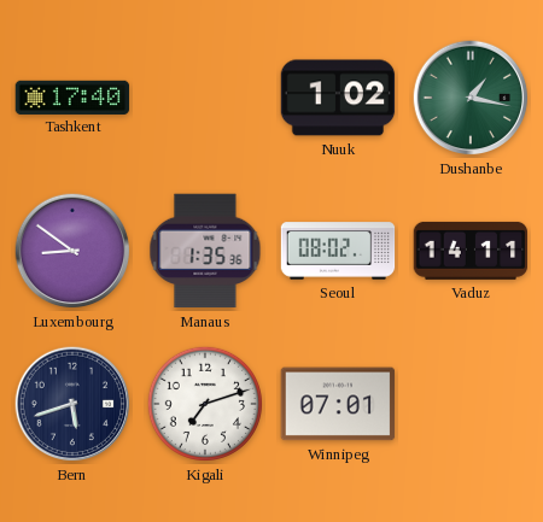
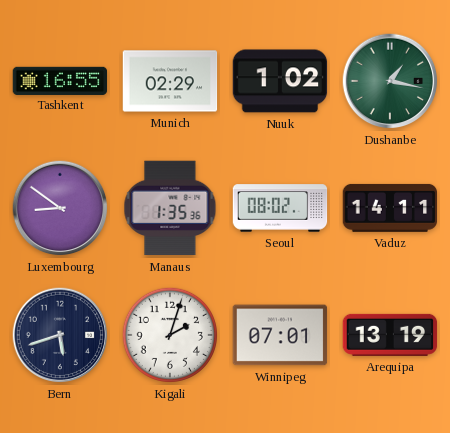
Tashkent: 17:40 -> 16:55
Munich: none -> 02:29
Kigali: 7:12 -> 2:03
Arequipa: none -> 13:19
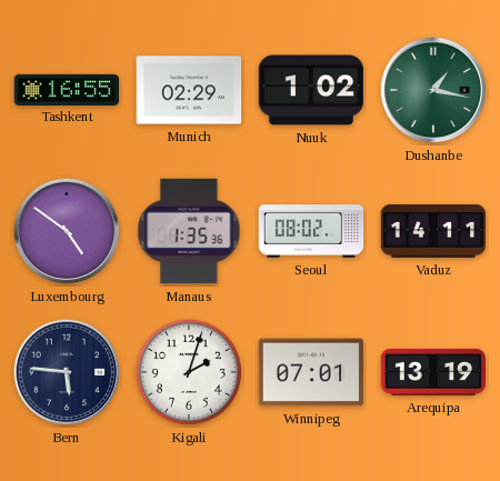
Luxembourg: 8:51 -> 4:51
Bern: 5:42 -> 5:46
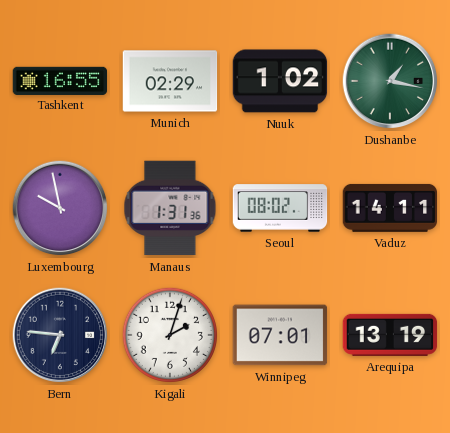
Luxembourg: 4:51 -> 9:58
Manaus: 1:35 -> 1:31
Bern: 5:46 -> 6:46
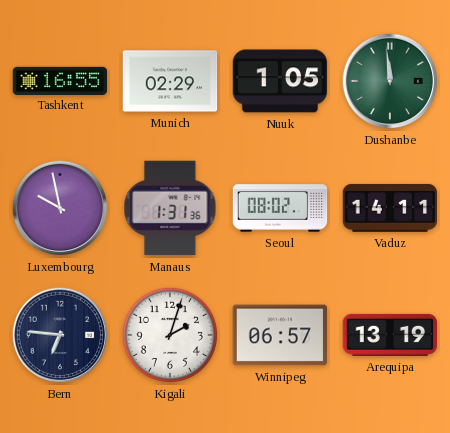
Nuuk: 1:02 -> 1:05
Dushanbe: 1:17 -> 11:59
Winnipeg: 07:01 -> 06:57
